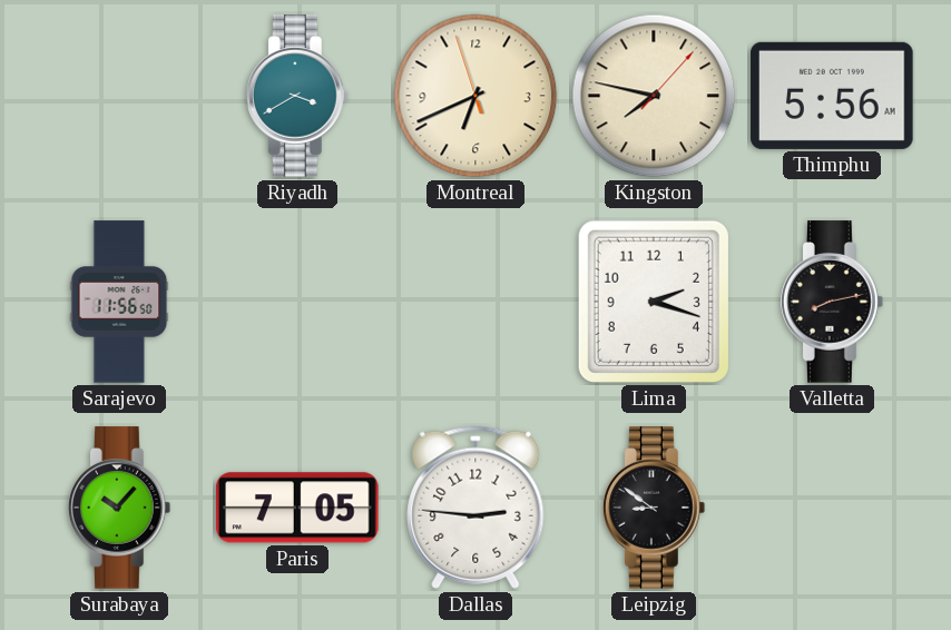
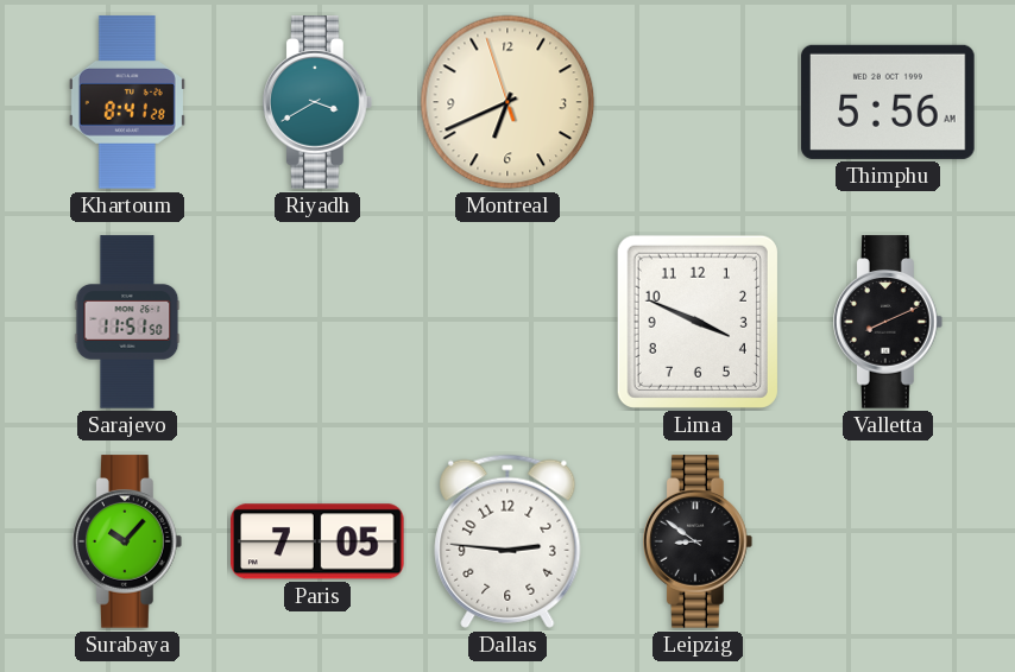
Khartoum: none -> 8:41
Kingston: 7:47 -> none
Sarajevo: 11:56 -> 11:51
Lima: 2:18 -> 3:49
Valletta: 8:13 -> 8:11
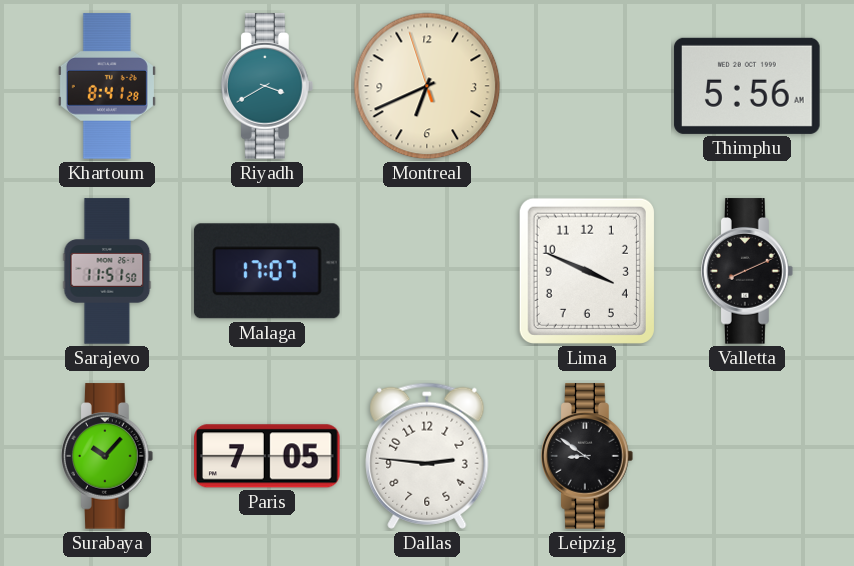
Malaga: none -> 17:07
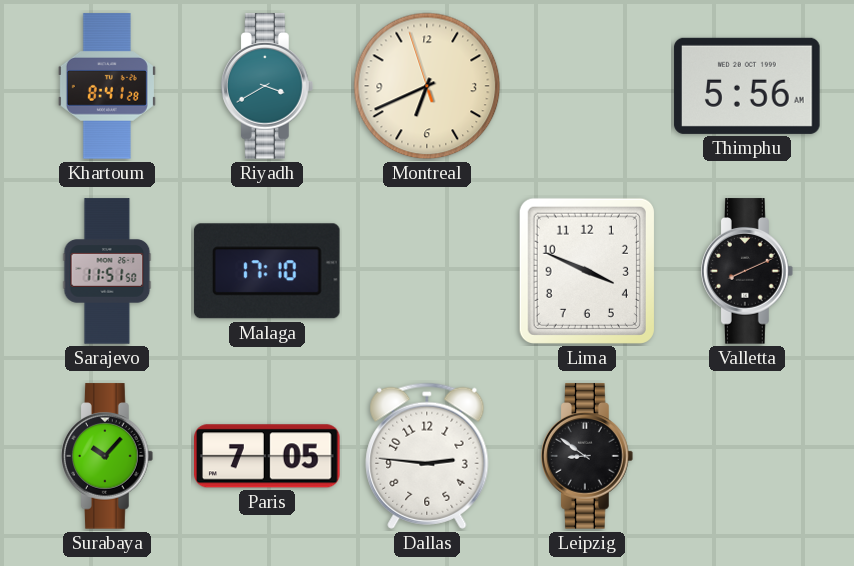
Malaga: 17:07 -> 17:10
